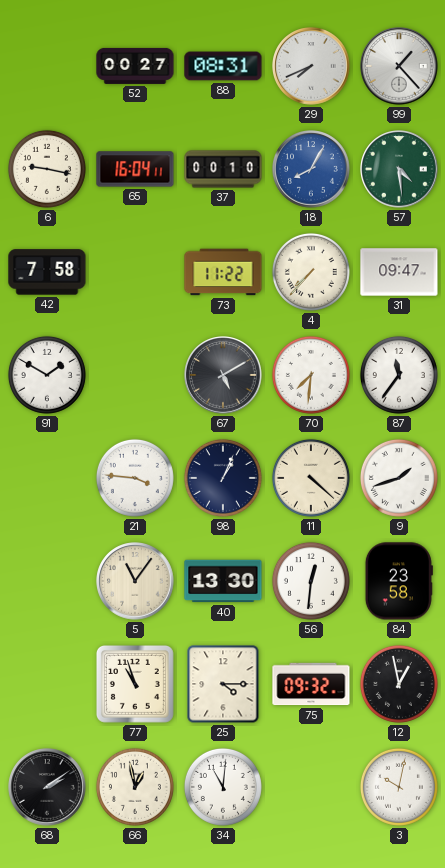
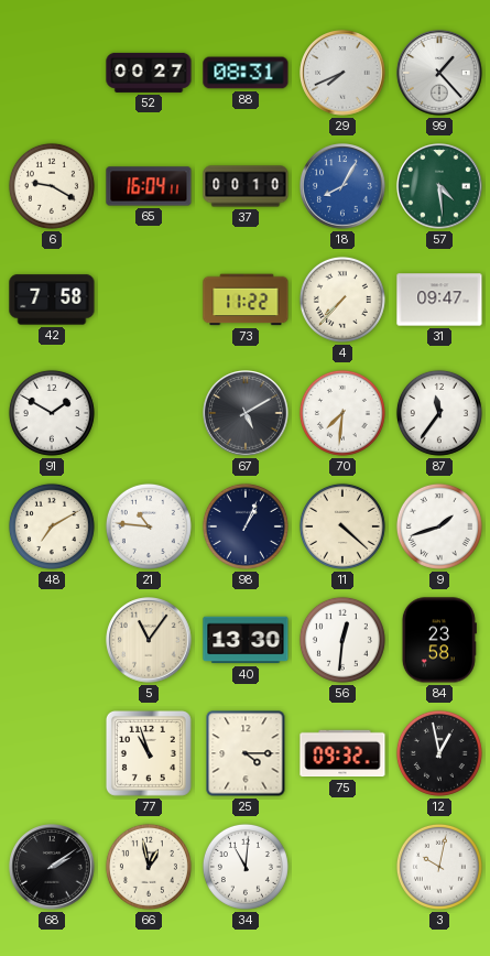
6: 9:17 -> 9:20
48: none -> 7:10
21: 3:46 -> 10:46
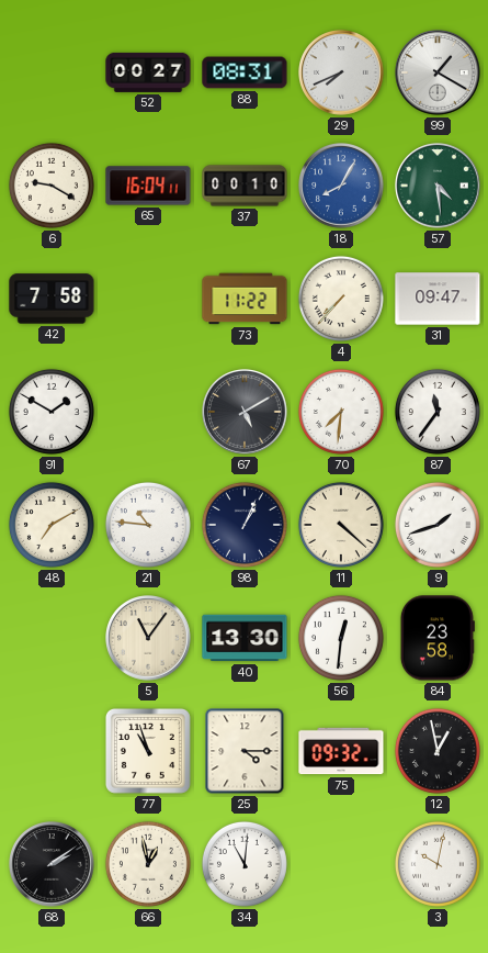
99: 1:23 -> 1:20
